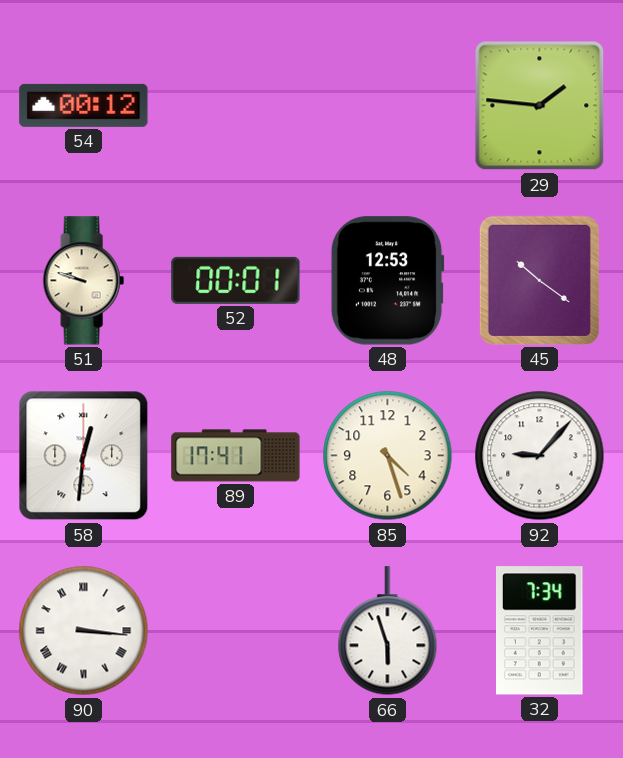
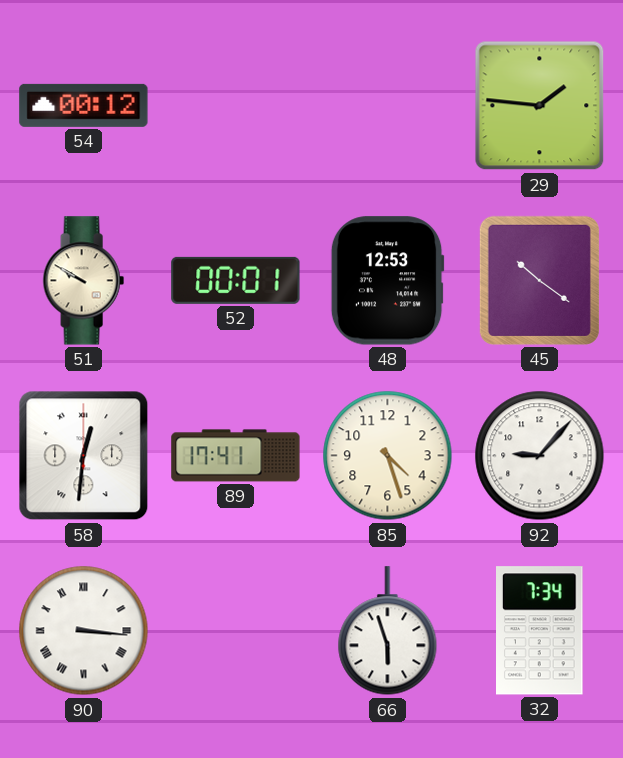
51: 9:48 -> 9:50
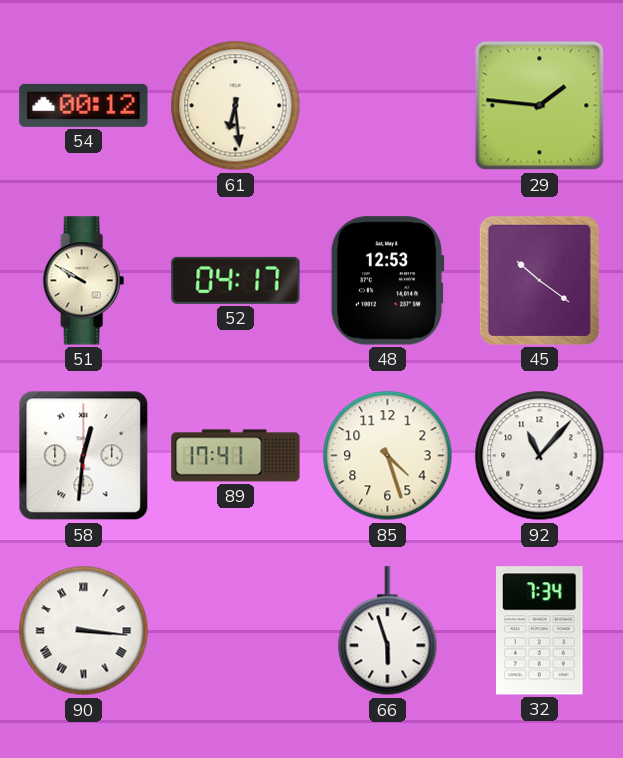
61: none -> 6:29
52: 00:01 -> 04:17
92: 9:07 -> 11:07
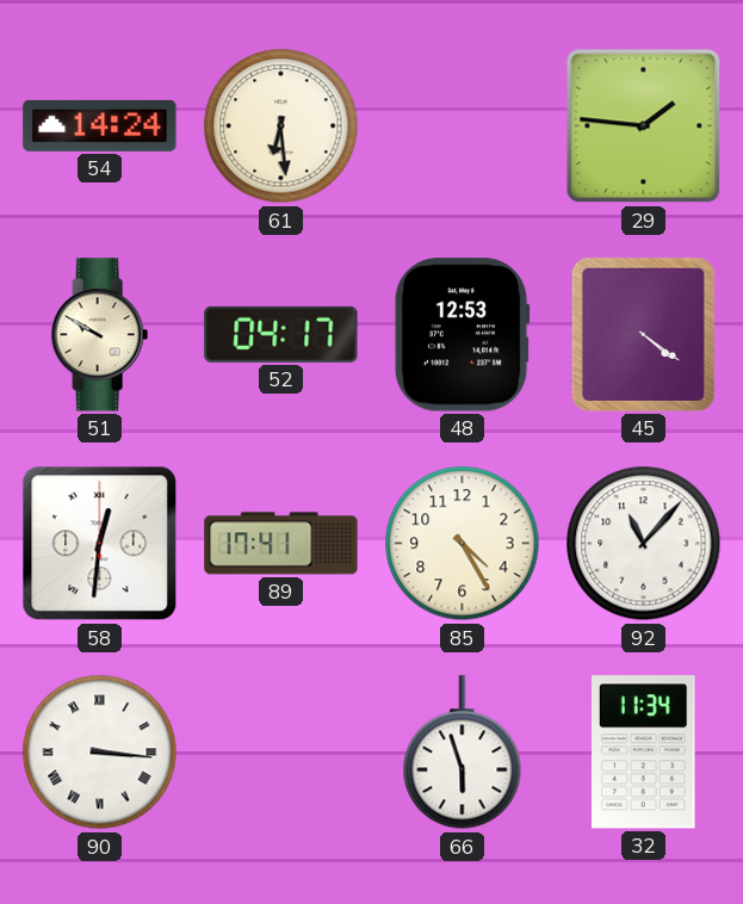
54: 00:12 -> 14:24
45: 10:21 -> 4:21
85: 4:27 -> 4:25
32: 7:34 -> 11:34
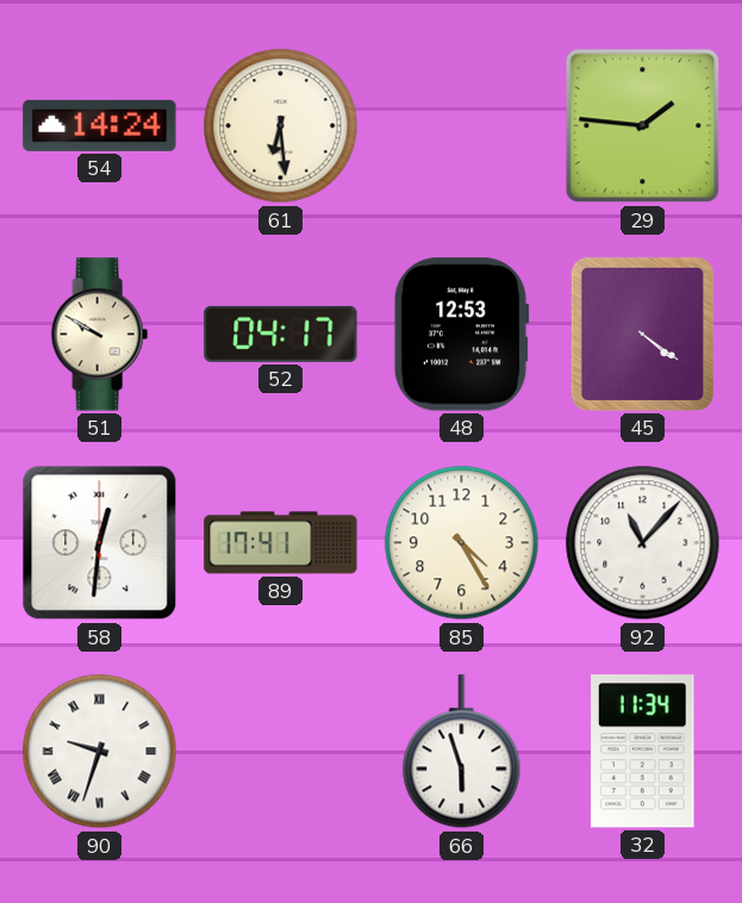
90: 3:16 -> 9:33
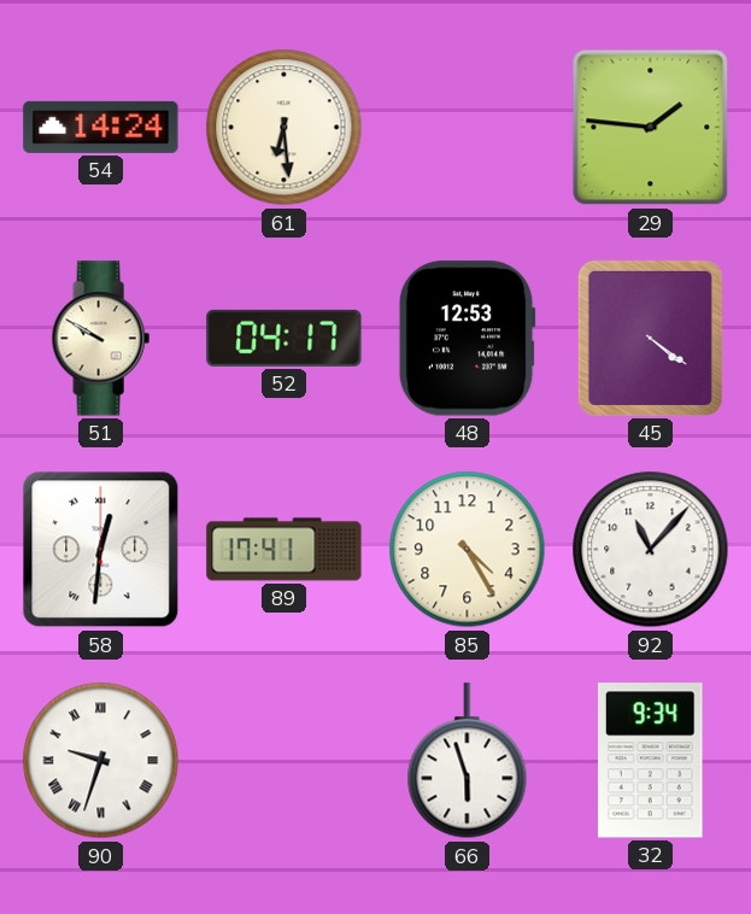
32: 11:34 -> 9:34
